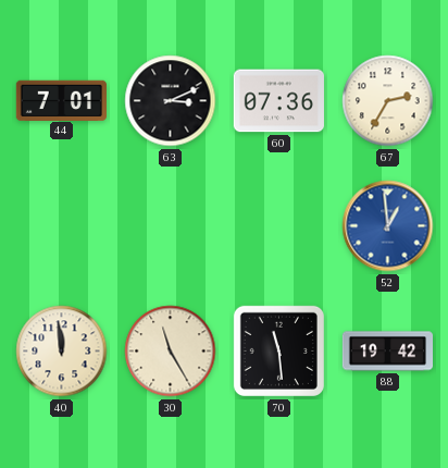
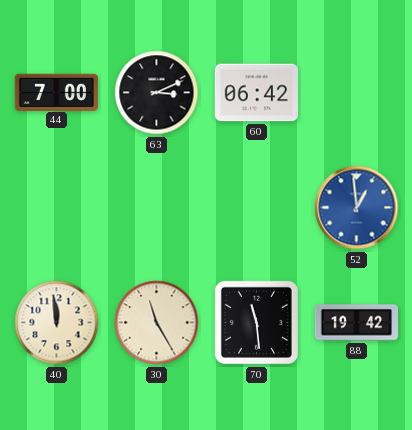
44: 7:01 -> 7:00
60: 07:36 -> 06:42
67: 2:35 -> none
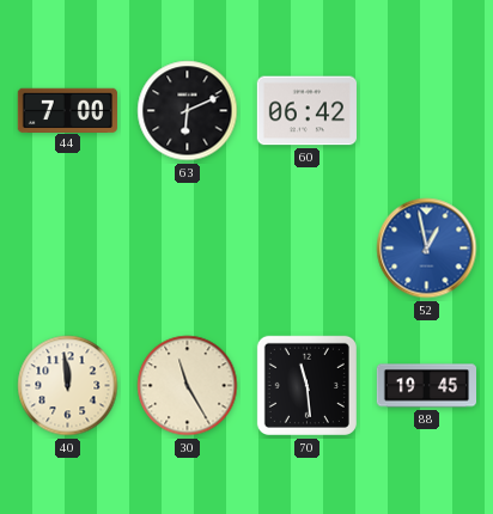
63: 3:11 -> 6:11
52: 12:59 -> 12:58
88: 19:42 -> 19:45
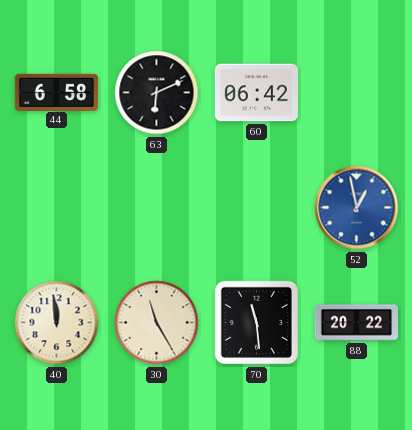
44: 7:00 -> 6:58
88: 19:45 -> 20:22
